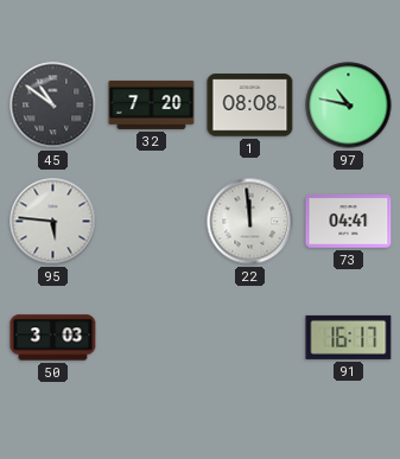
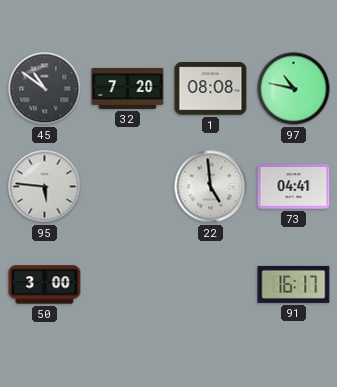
22: 11:59 -> 4:59
50: 3:03 -> 3:00
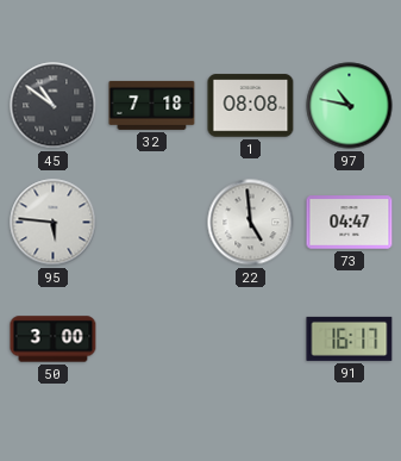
32: 7:20 -> 7:18
73: 04:41 -> 04:47
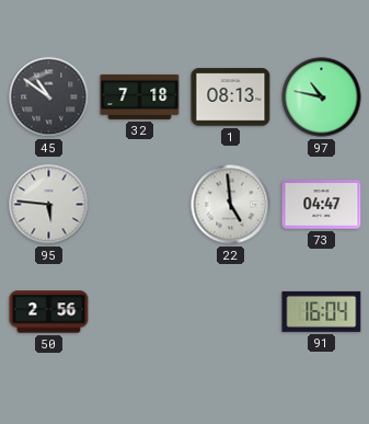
1: 08:08 -> 08:13
50: 3:00 -> 2:56
91: 16:17 -> 16:04
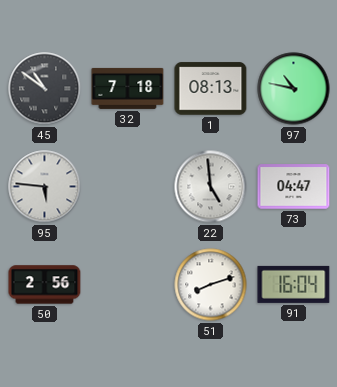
51: none -> 8:12
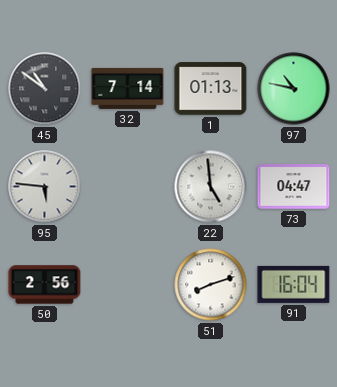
32: 7:18 -> 7:14
1: 08:13 -> 01:13
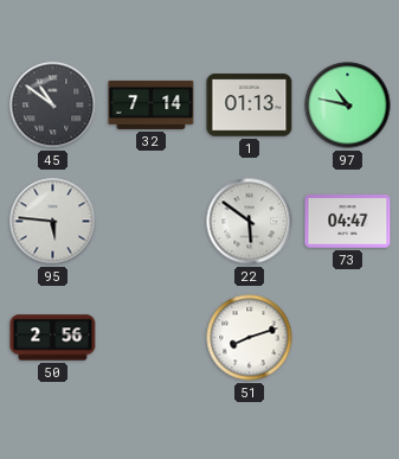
22: 4:59 -> 5:51
91: 16:04 -> none
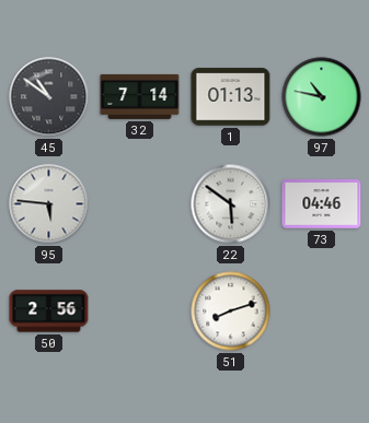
73: 04:47 -> 04:46
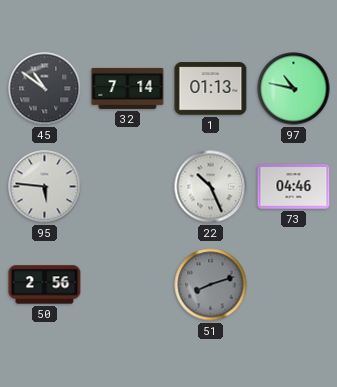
22: 5:51 -> 10:26
51 dial: white -> grey
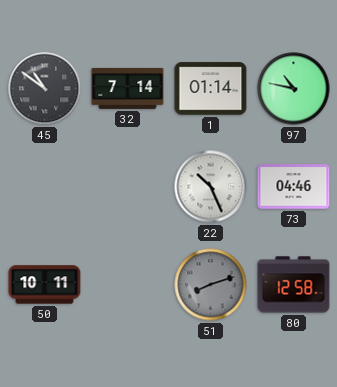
1: 01:13 -> 01:14
95: 5:46 -> none
50: 2:56 -> 10:11
80: none -> 12:58
